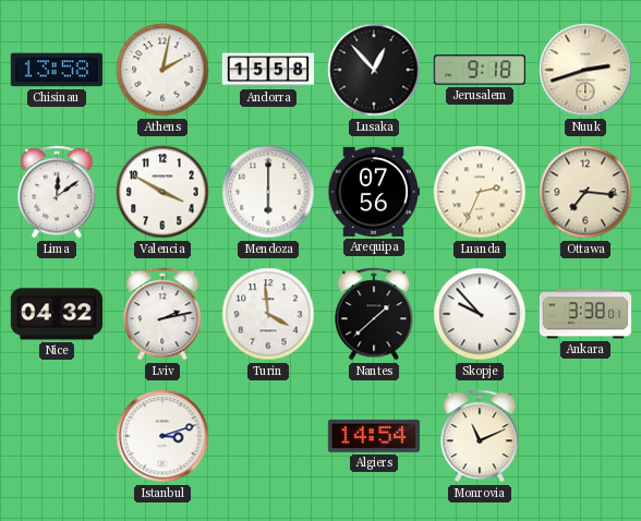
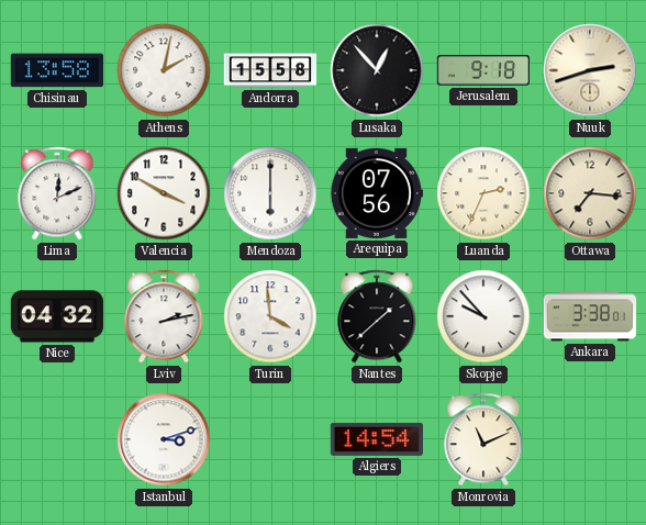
Lima: 12:09 -> 12:11
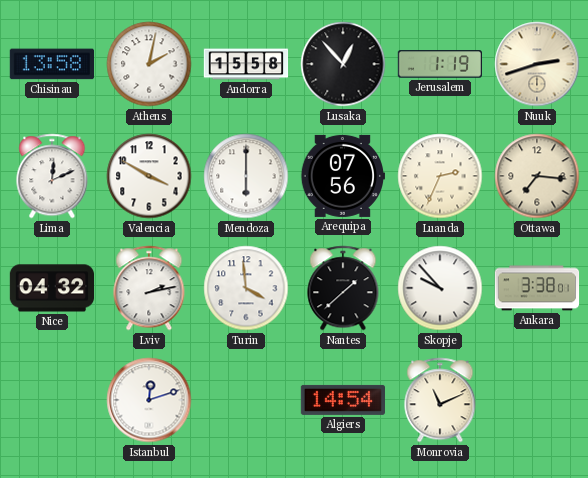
Jerusalem: 9:18 -> 1:19
Istanbul: 3:12 -> 12:12
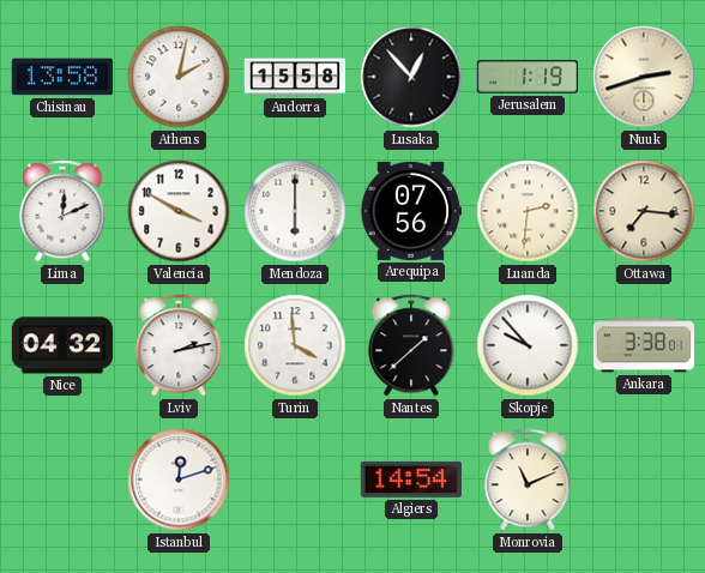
Luanda: 2:34 -> 2:31
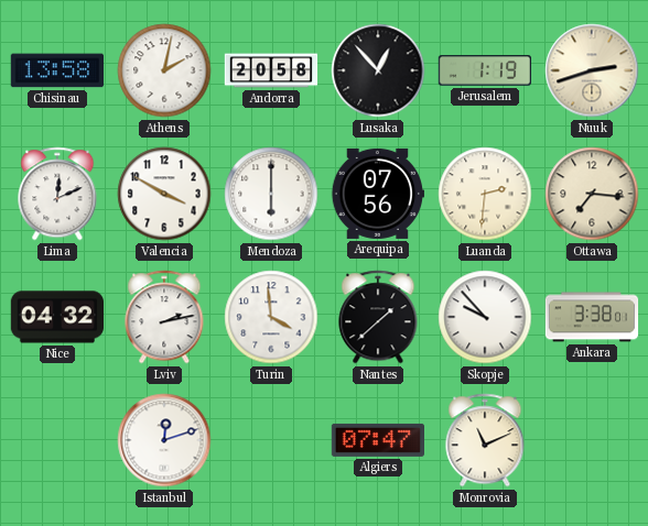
Andorra: 15:58 -> 20:58
Algiers: 14:54 -> 07:47
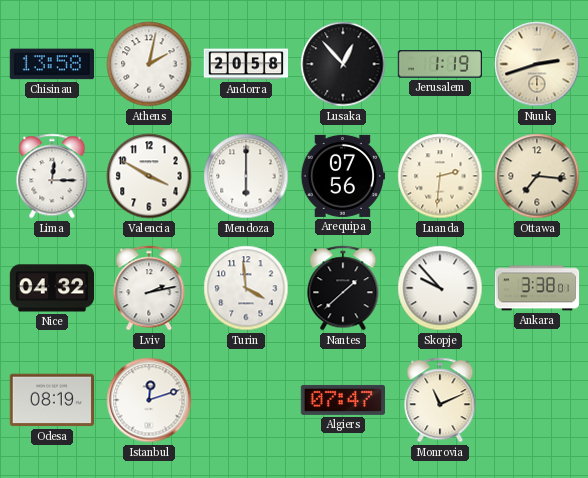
Lima: 12:11 -> 12:15
Odesa: none -> 08:19
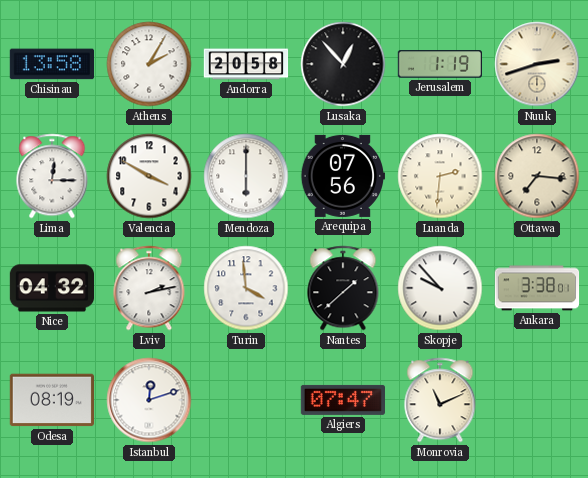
Athens: 2:02 -> 2:05
